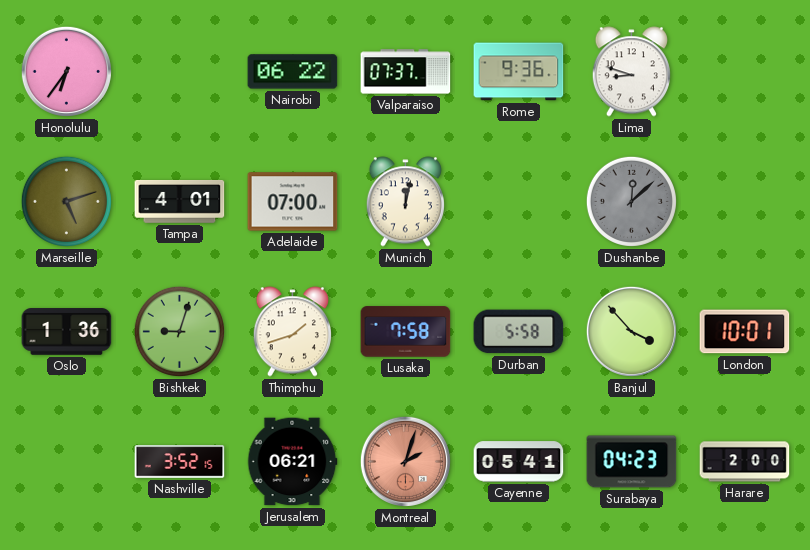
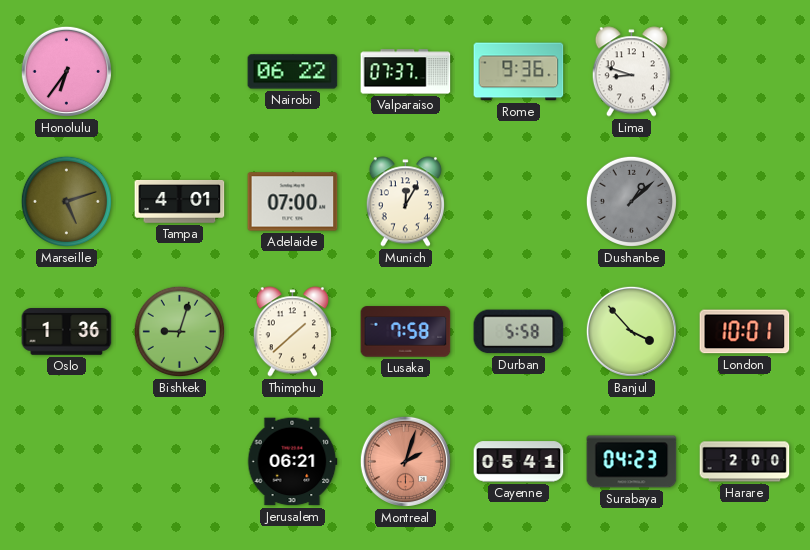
Munich: 12:02 -> 12:05
Dushanbe: 12:08 -> 1:08
Thimphu: 1:42 -> 1:38
Nashville: 3:52 -> none
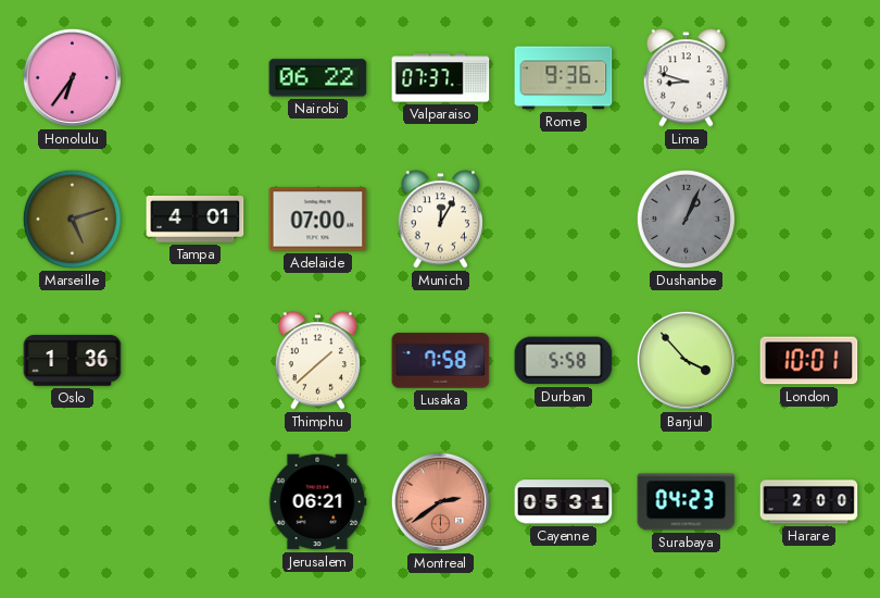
Dushanbe: 1:08 -> 1:04
Bishkek: 9:03 -> none
Montreal: 2:03 -> 2:39
Cayenne: 05:41 -> 05:31
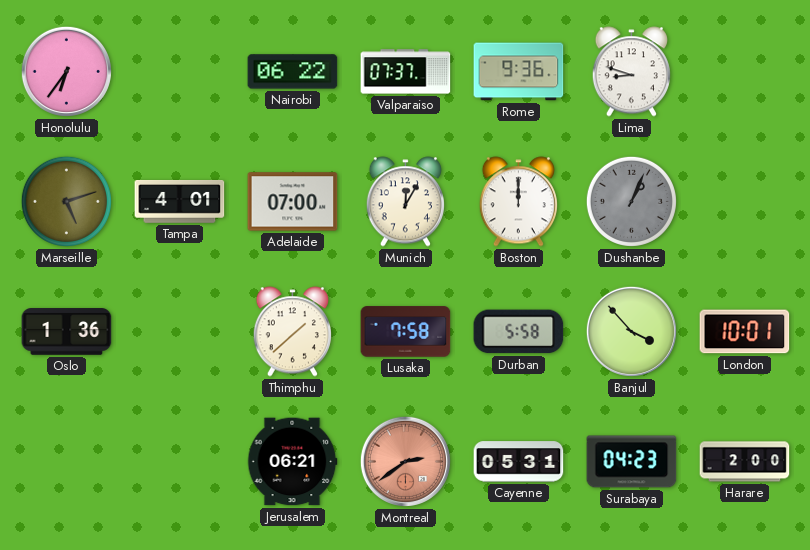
Boston: none -> 12:00
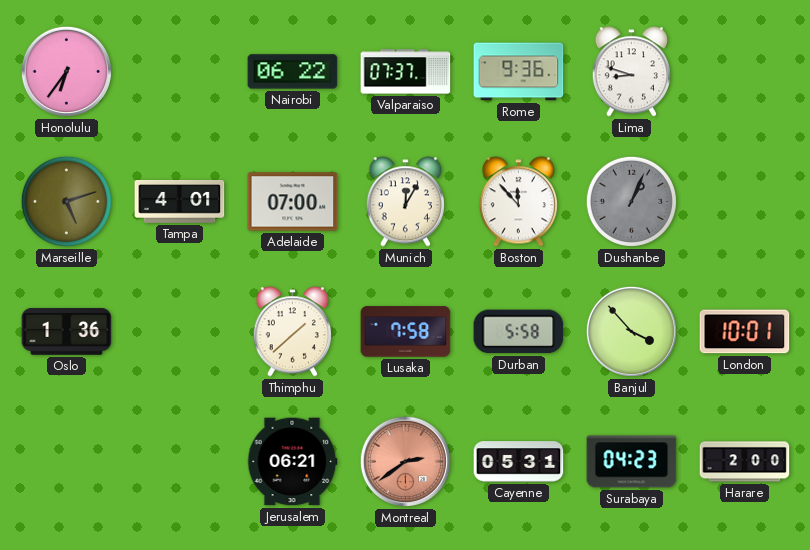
Boston: 12:00 -> 11:53
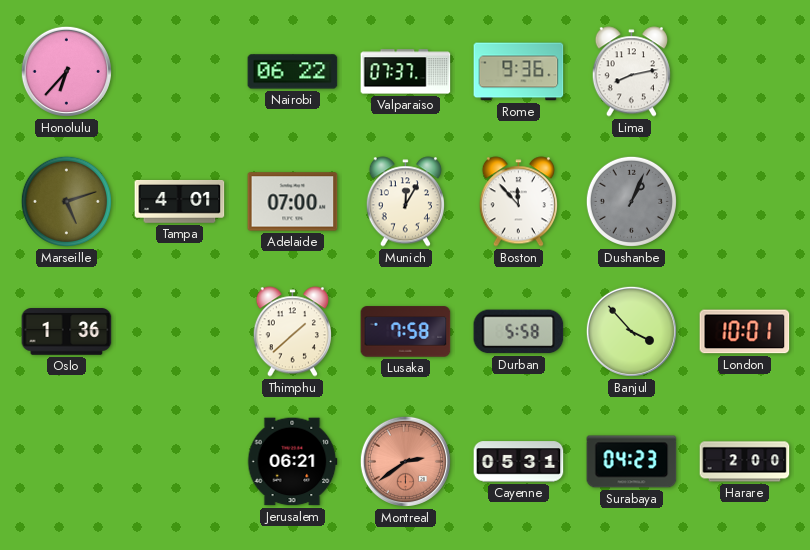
Honolulu: 6:36 -> 6:37
Lima: 8:48 -> 8:13
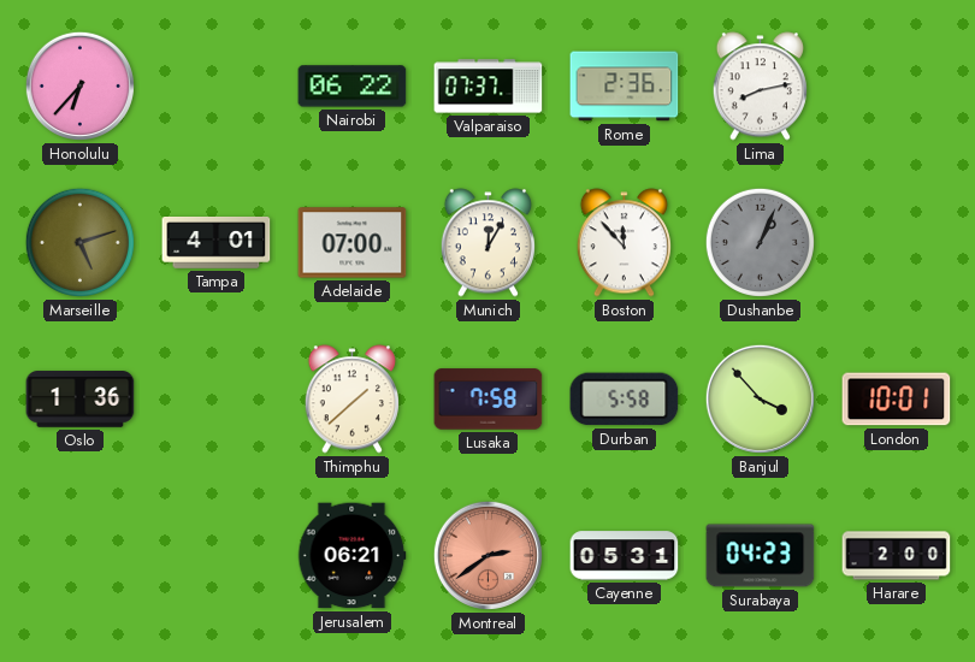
Rome: 9:36 -> 2:36
